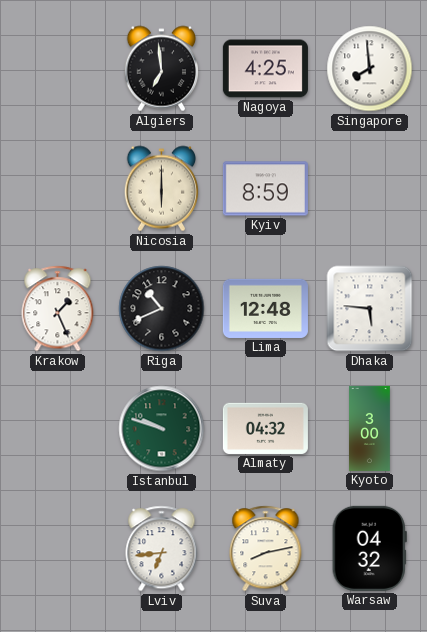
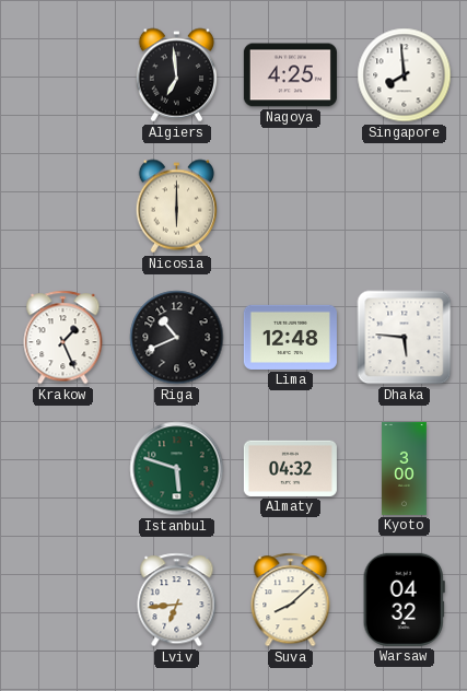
Kyiv: 8:59 -> none
Istanbul: 9:48 -> 5:48
Suva: 8:13 -> 8:08
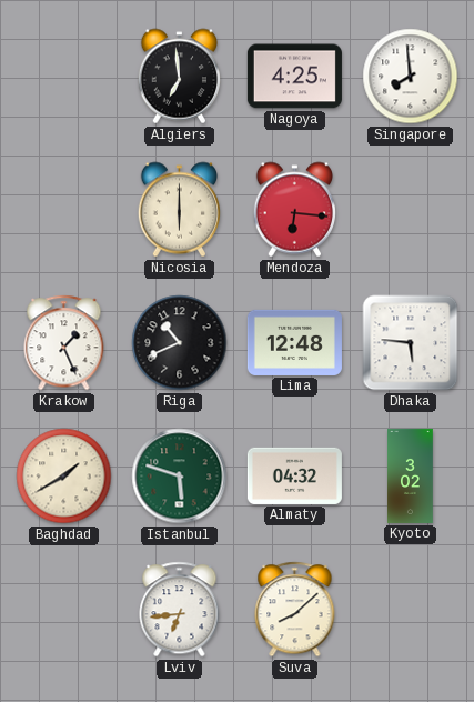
Mendoza: none -> 6:16
Baghdad: none -> 1:40
Kyoto: 3:00 -> 3:02
Warsaw: 04:32 -> none
